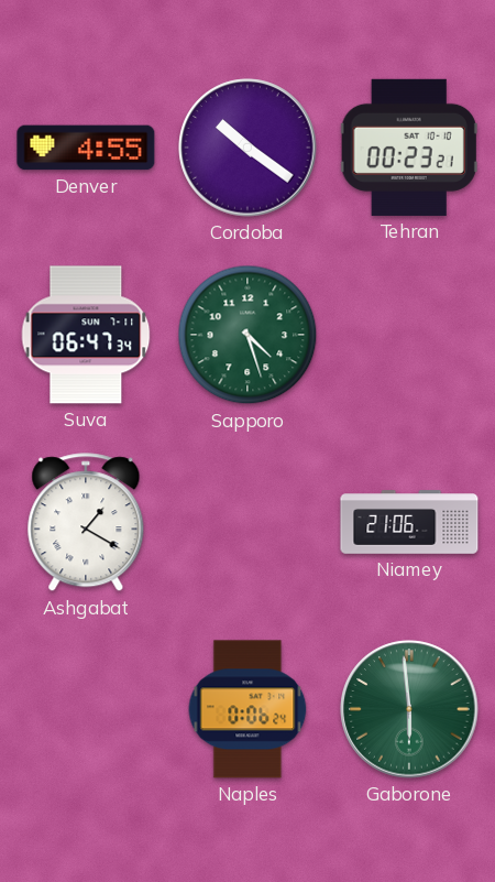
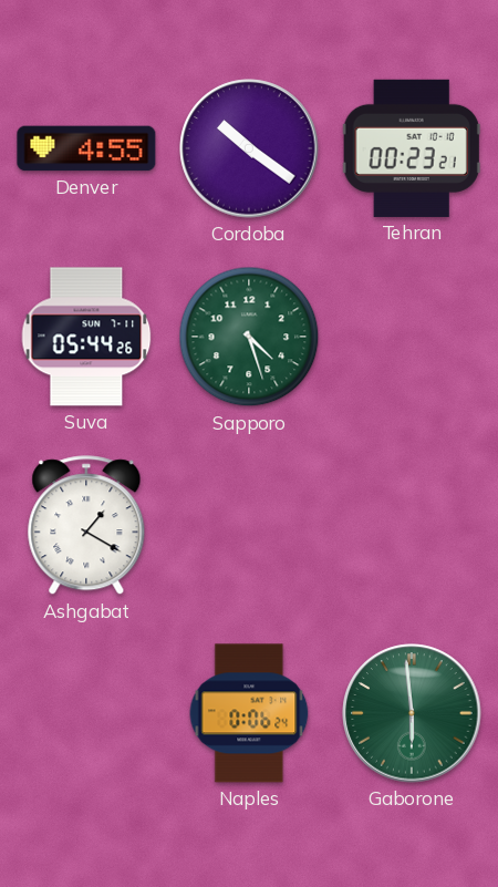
Suva: 06:47 -> 05:44
Niamey: 21:06 -> none
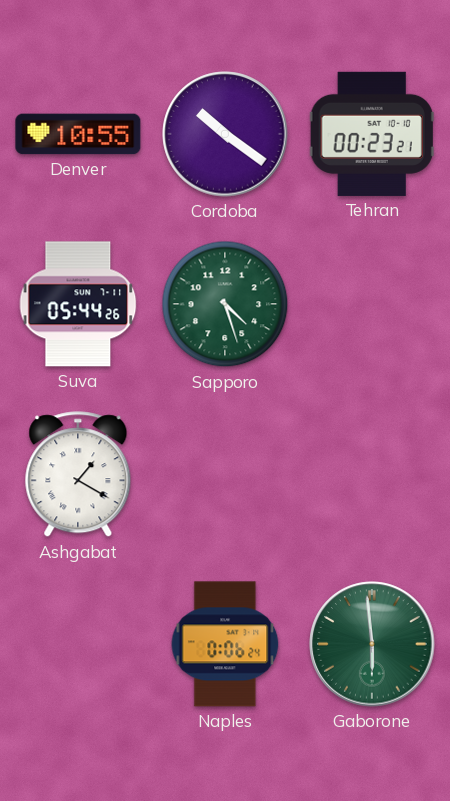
Denver: 4:55 -> 10:55
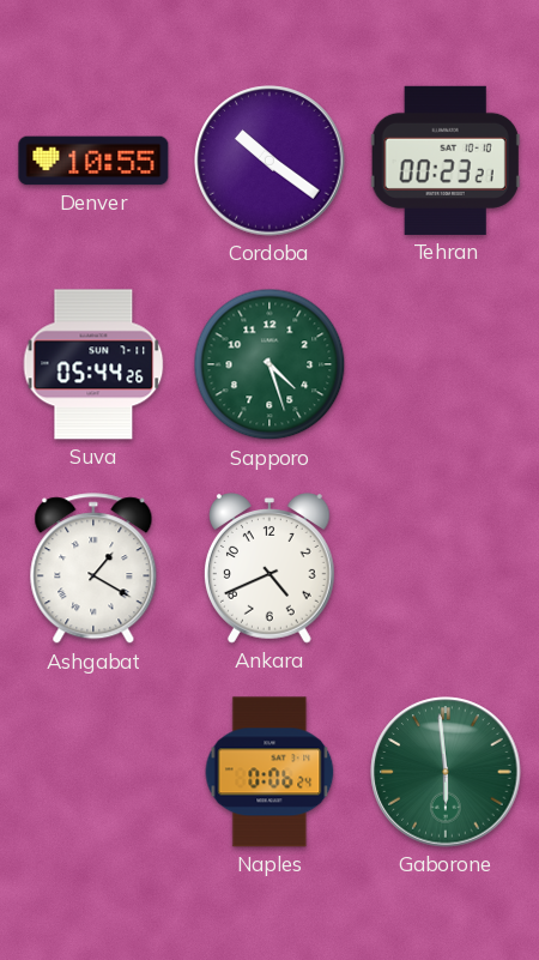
Ankara: none -> 4:41
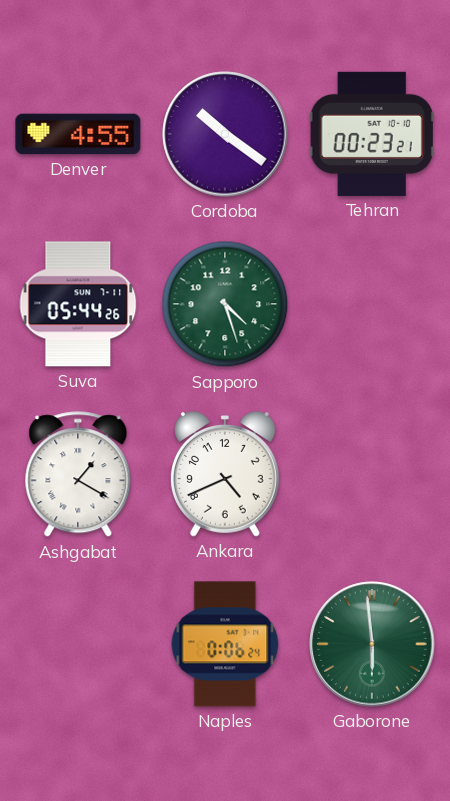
Denver: 10:55 -> 4:55
